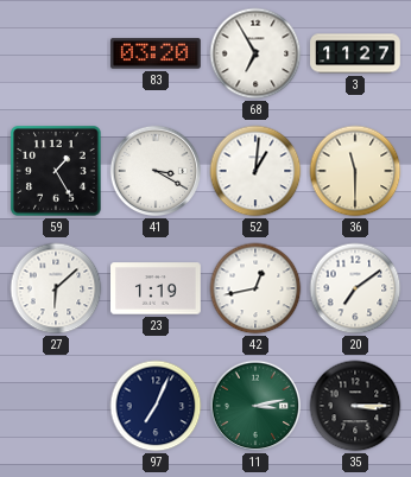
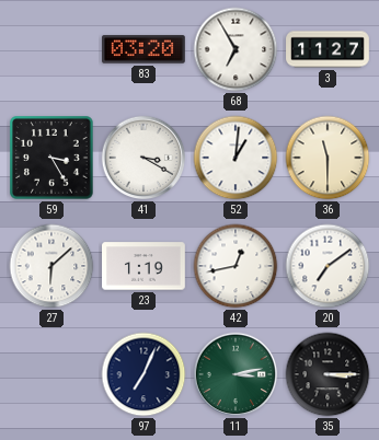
59: 1:25 -> 3:25
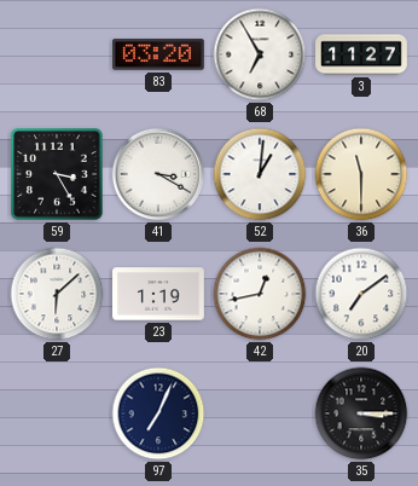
11: 3:13 -> none
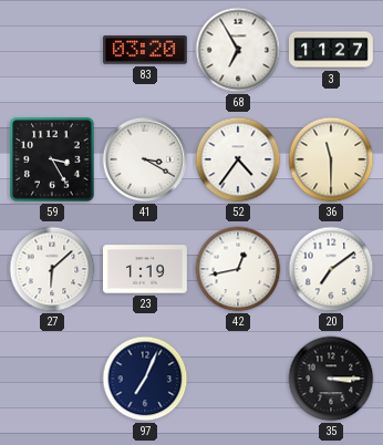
52: 1:01 -> 4:36
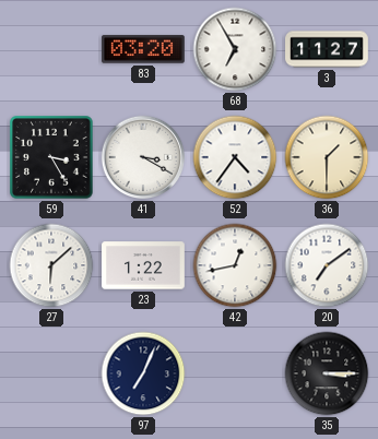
36: 11:30 -> 1:30
23: 1:19 -> 1:22
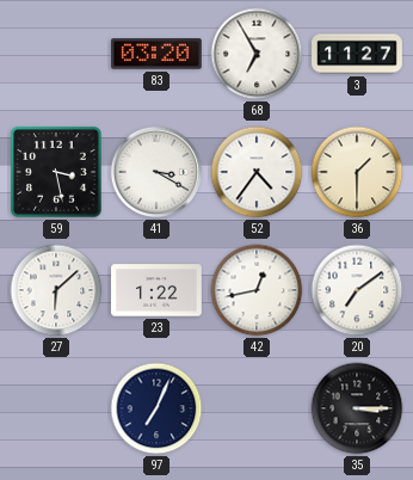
59: 3:25 -> 3:28
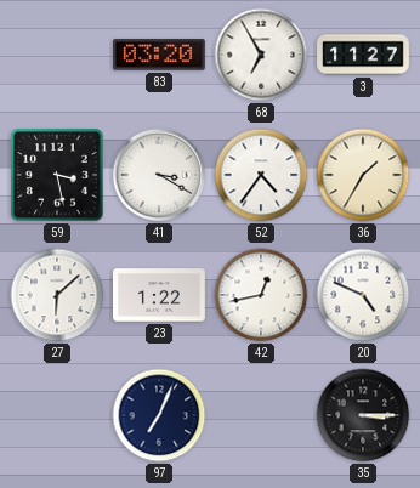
36: 1:30 -> 1:35
20: 7:09 -> 4:49
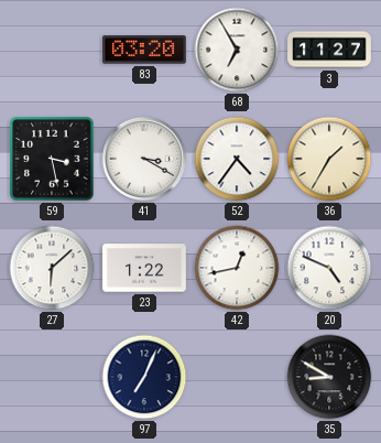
35: 3:15 -> 8:50
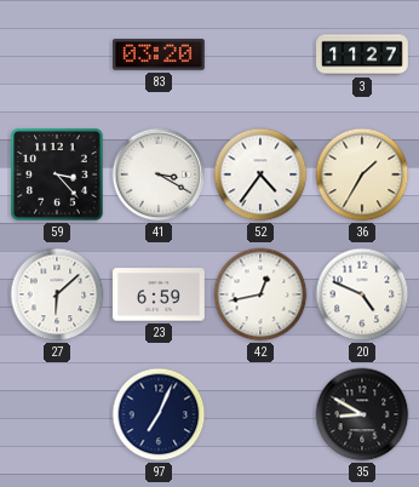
68: 6:55 -> none
59: 3:28 -> 3:23
23: 1:22 -> 6:59
